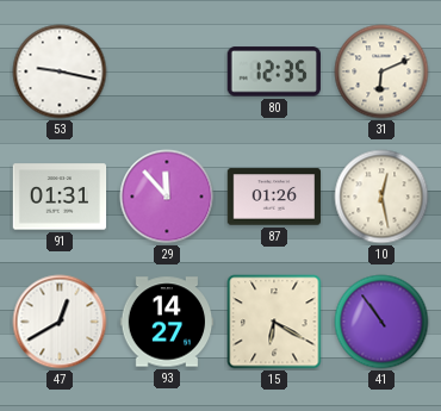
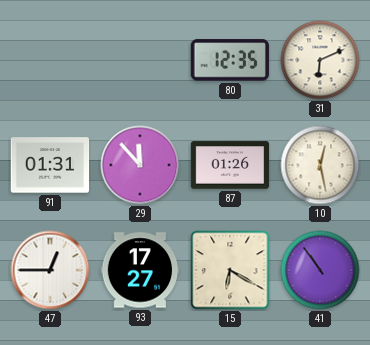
53: 9:17 -> none
47: 12:40 -> 12:45
93: 14:27 -> 17:27
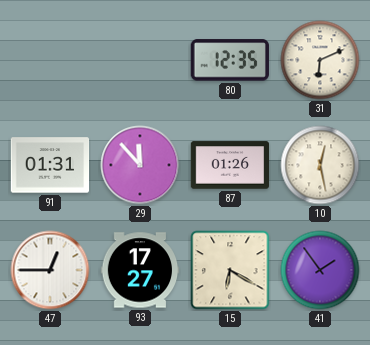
41: 10:54 -> 1:54
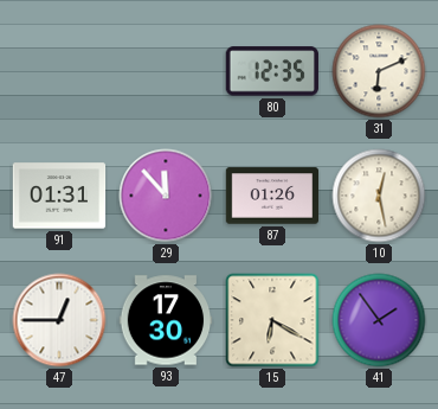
93: 17:27 -> 17:30
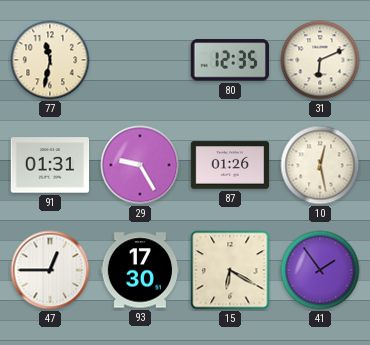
77: none -> 11:32
29: 11:53 -> 9:25
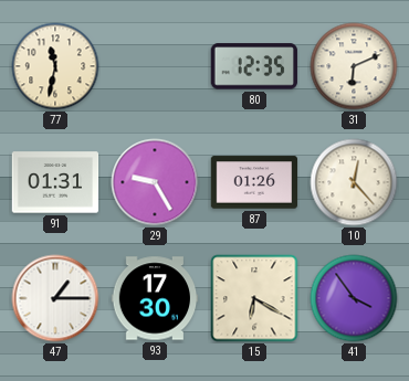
10: 12:28 -> 12:23
47: 12:45 -> 1:15
41: 1:54 -> 3:54
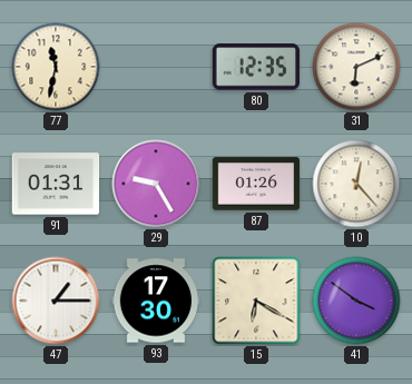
41: 3:54 -> 3:51
